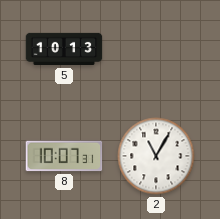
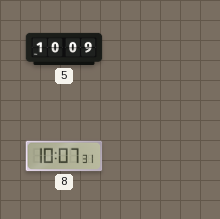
5: 10:13 -> 10:09
2: 11:05 -> none
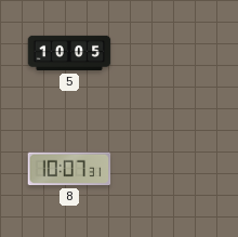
5: 10:09 -> 10:05
